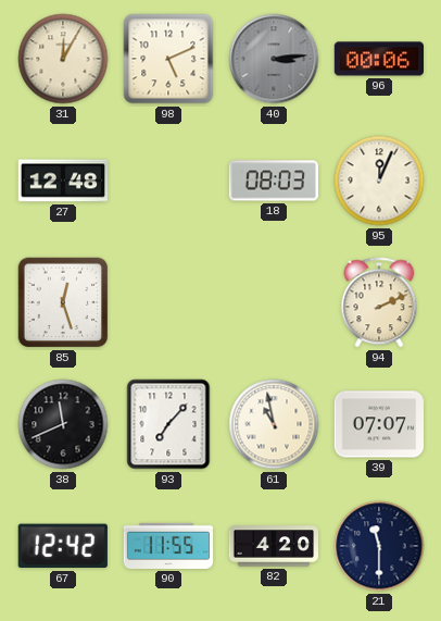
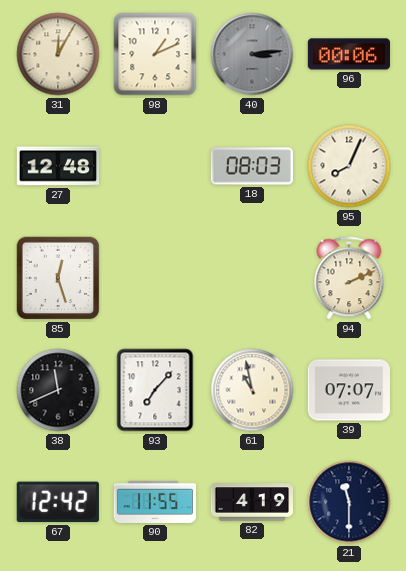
98: 5:11 -> 1:11
95: 12:04 -> 8:04
82: 4:20 -> 4:19
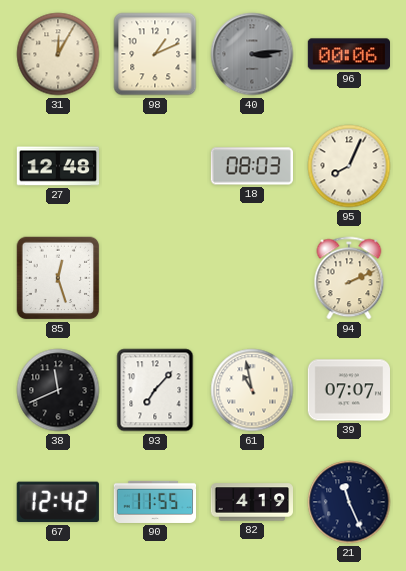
21: 11:30 -> 11:26
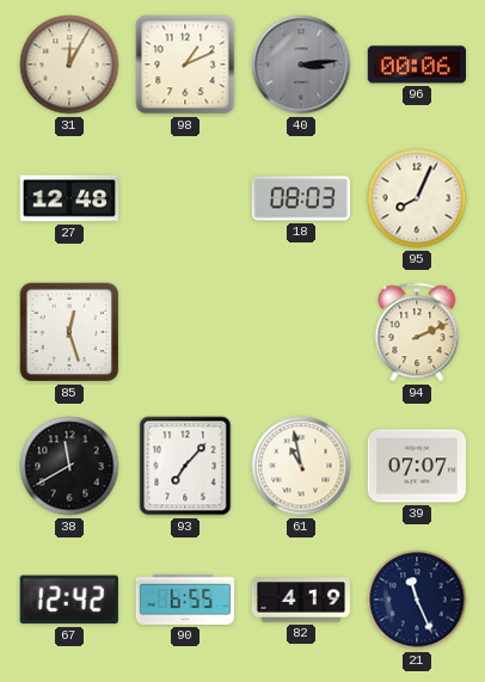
38: 11:41 -> 11:40
90: 11:55 -> 6:55
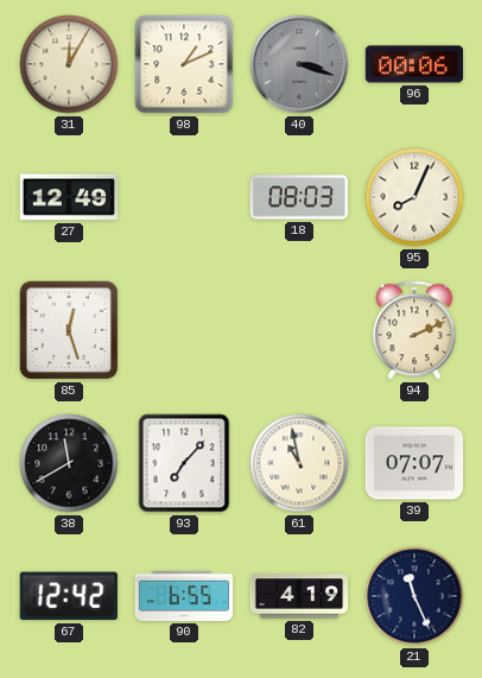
40: 3:14 -> 3:18
27: 12:48 -> 12:49
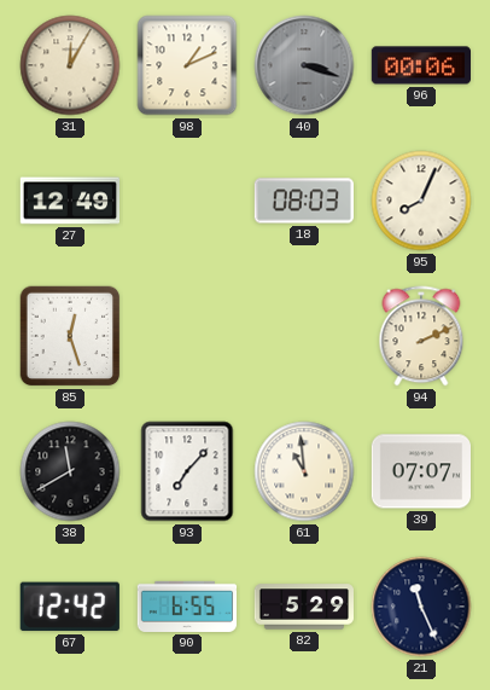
61: 10:58 -> 10:59
82: 4:19 -> 5:29
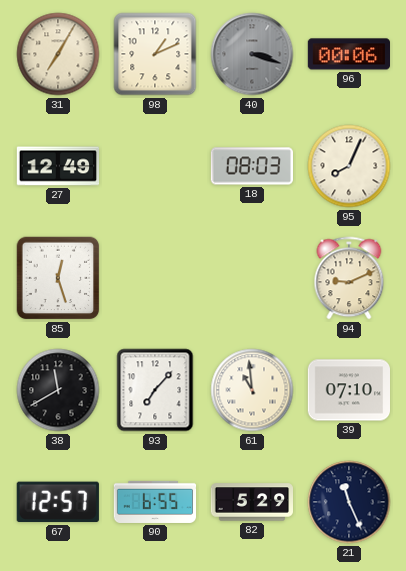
31: 12:05 -> 7:05
94: 2:11 -> 9:11
39: 07:07 -> 07:10
67: 12:42 -> 12:57
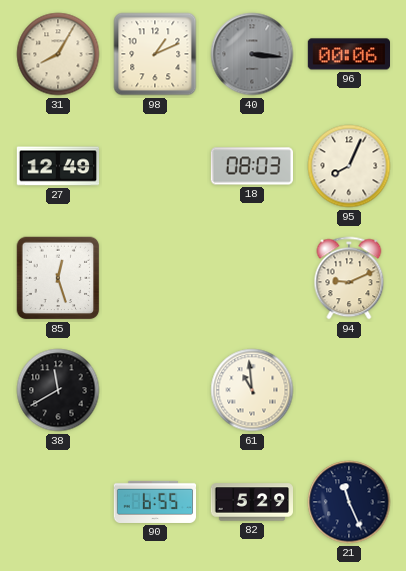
31: 7:05 -> 8:05
40: 3:18 -> 3:16
93: 7:07 -> none
39: 07:10 -> none
67: 12:57 -> none
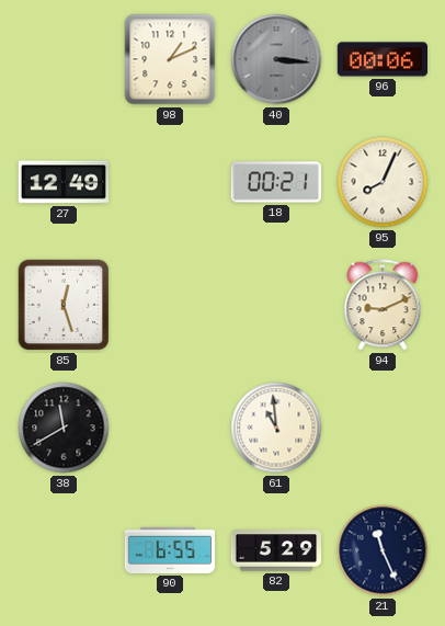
31: 8:05 -> none
18: 08:03 -> 00:21
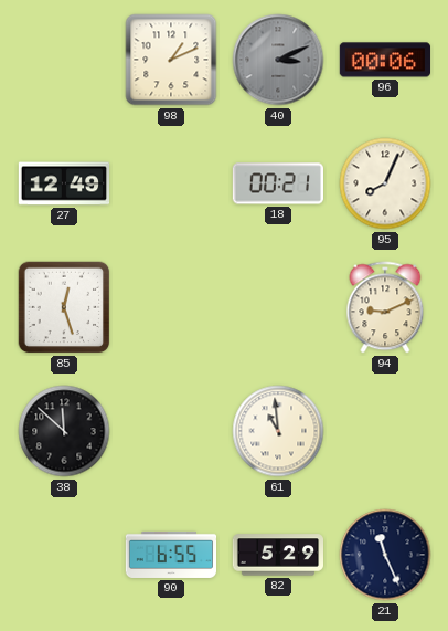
40: 3:16 -> 3:11
38: 11:40 -> 11:52
